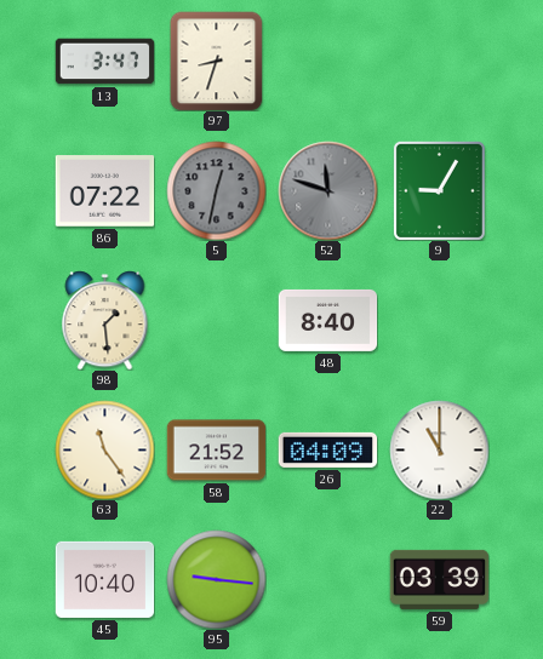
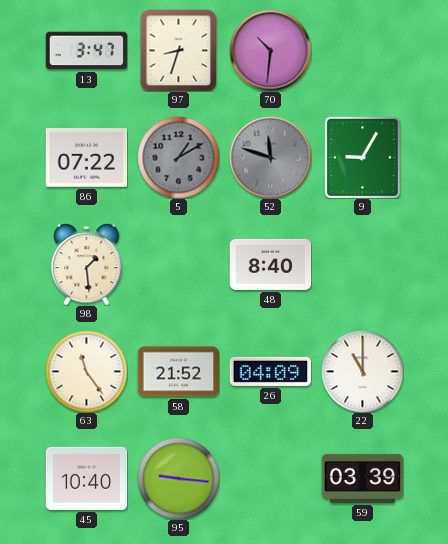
70: none -> 10:31
5: 12:32 -> 1:10
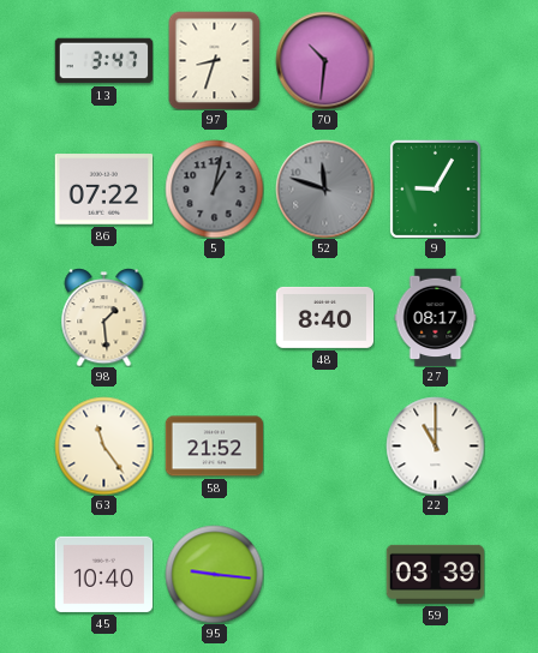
5: 1:10 -> 1:02
27: none -> 08:17
26: 04:09 -> none
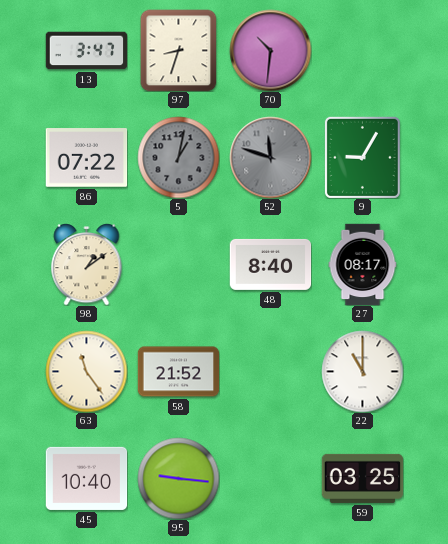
98: 1:29 -> 1:09
59: 03:39 -> 03:25
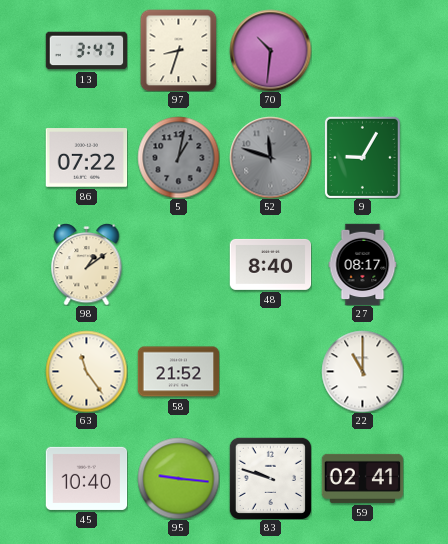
83: none -> 9:48
59: 03:25 -> 02:41
